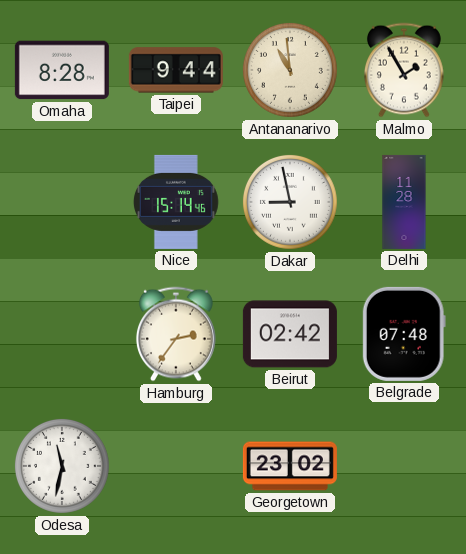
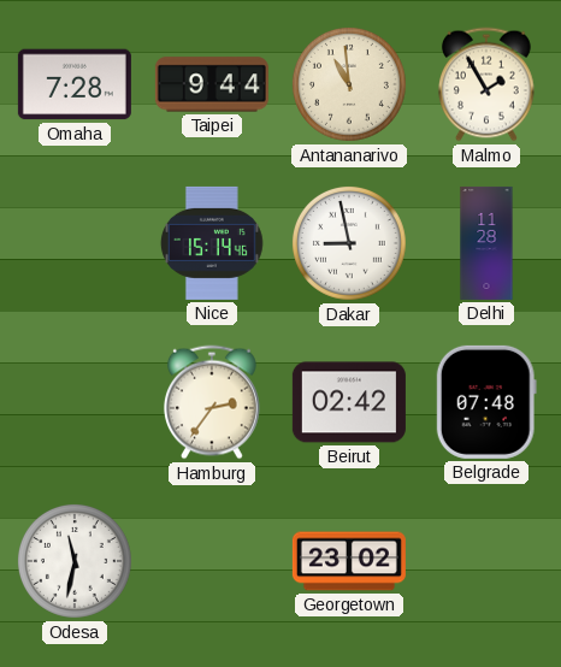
Omaha: 8:28 -> 7:28
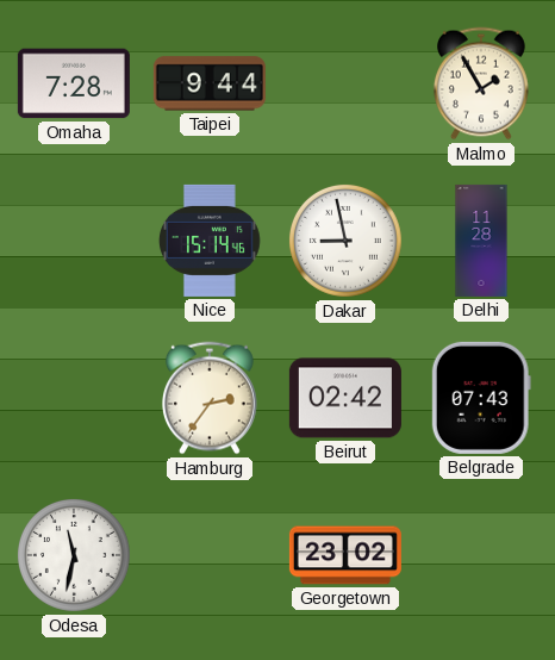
Antananarivo: 10:59 -> none
Belgrade: 07:48 -> 07:43
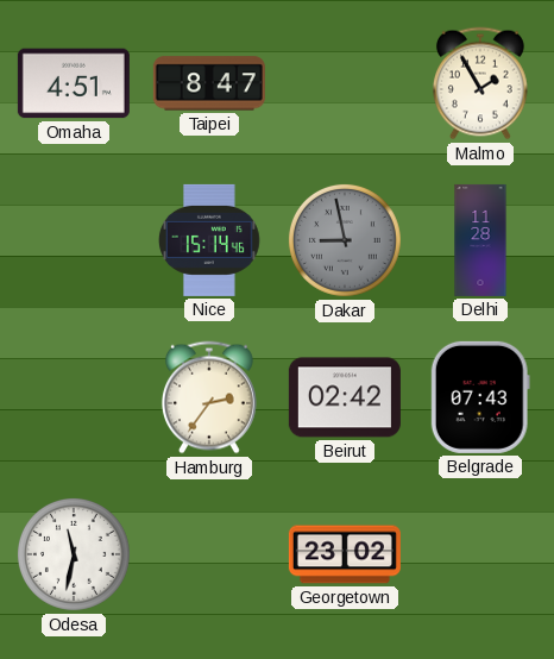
Omaha: 7:28 -> 4:51
Taipei: 9:44 -> 8:47
Dakar dial: white -> grey
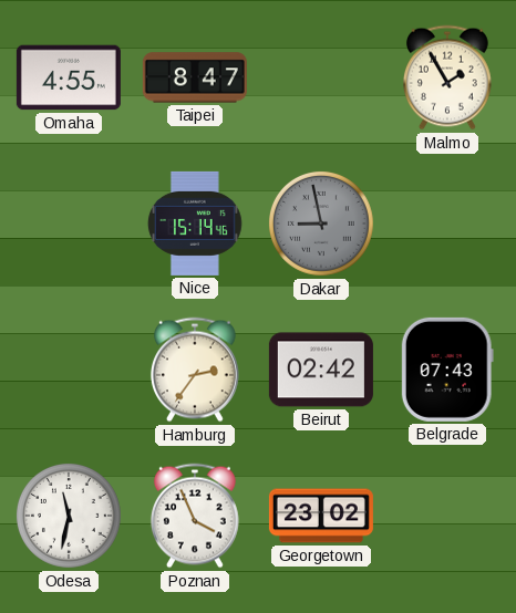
Omaha: 4:51 -> 4:55
Delhi: 11:28 -> none
Poznan: none -> 3:56
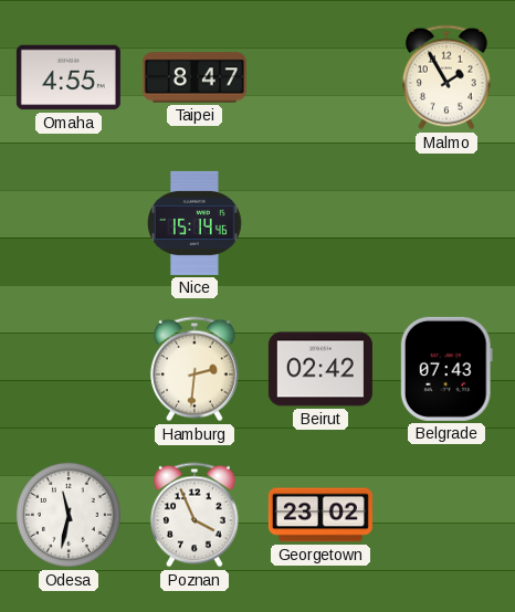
Dakar: 8:58 -> none
Hamburg: 2:36 -> 2:31
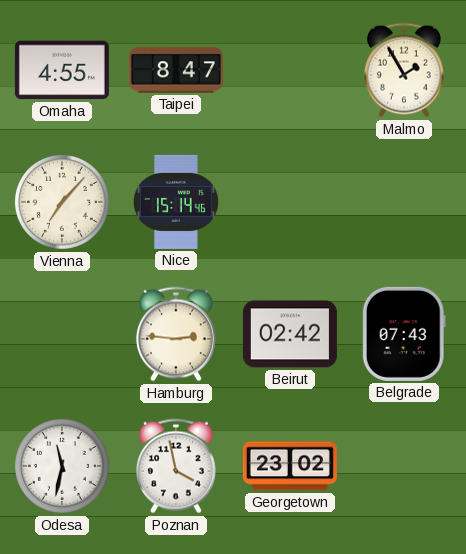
Vienna: none -> 7:07
Hamburg: 2:31 -> 2:46
Poznan: 3:56 -> 3:58
